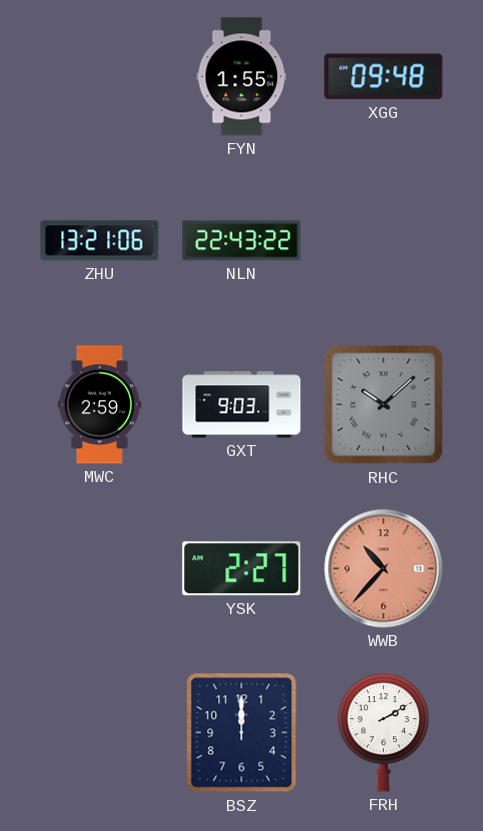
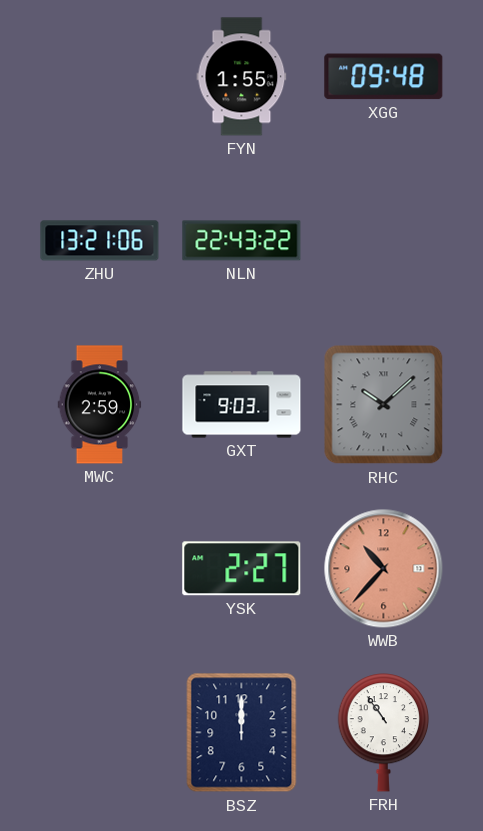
FRH: 2:10 -> 10:54
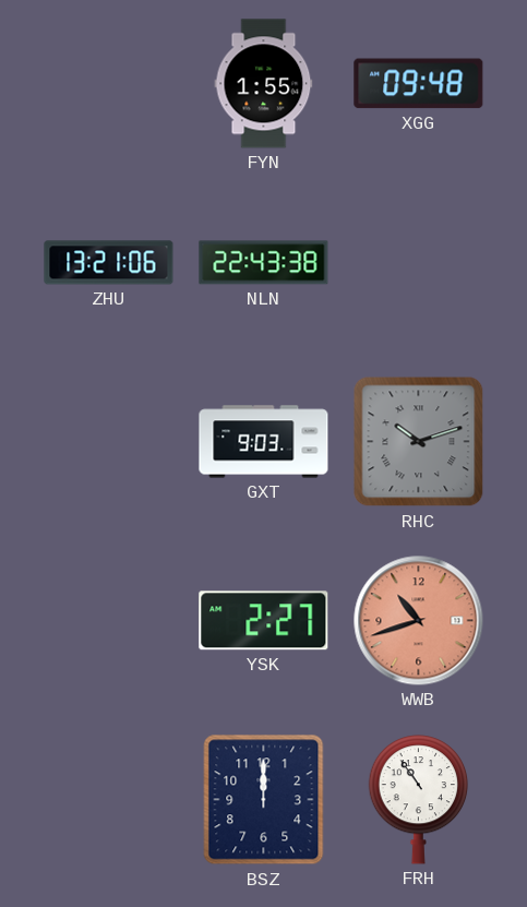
NLN: 22:43:22 -> 22:43:38
MWC: 2:59 -> none
RHC: 10:08 -> 10:12
WWB: 10:37 -> 10:42
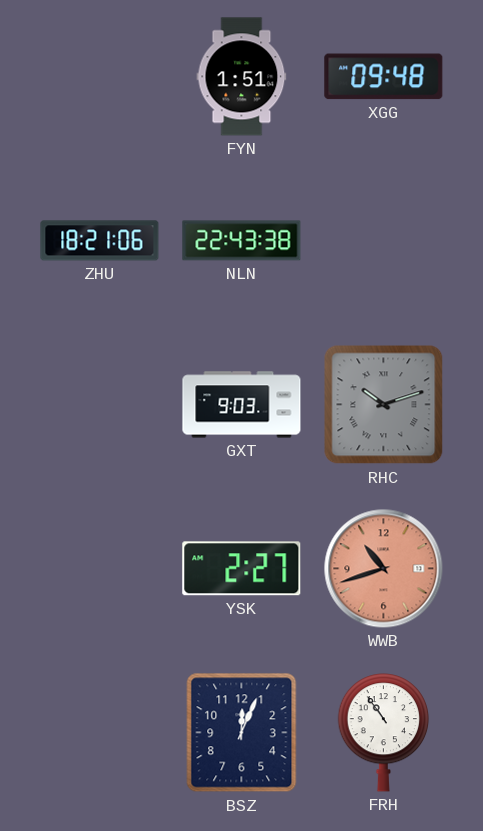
FYN: 1:55 -> 1:51
ZHU: 13:21 -> 18:21
BSZ: 12:00 -> 12:04
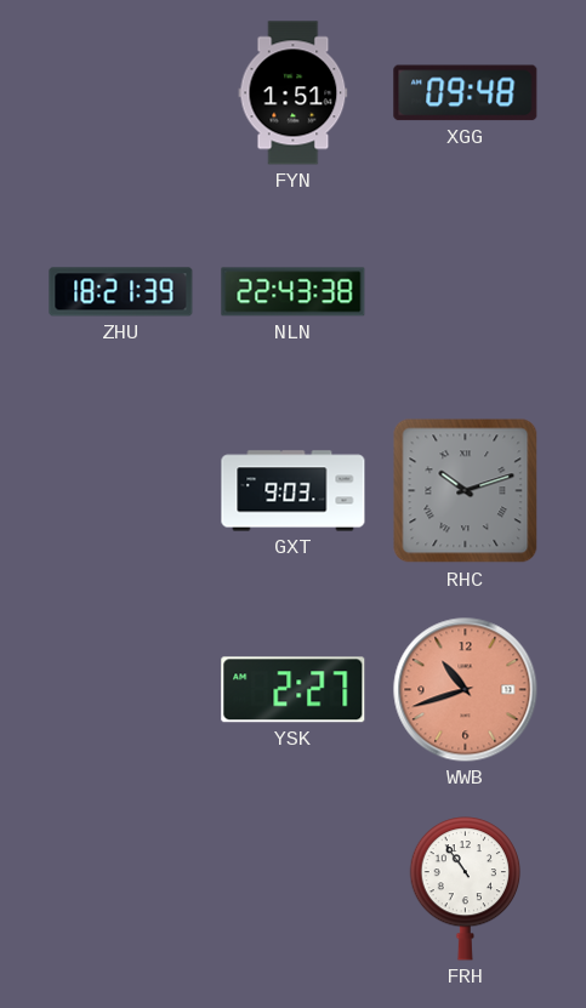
ZHU: 18:21:06 -> 18:21:39
BSZ: 12:04 -> none
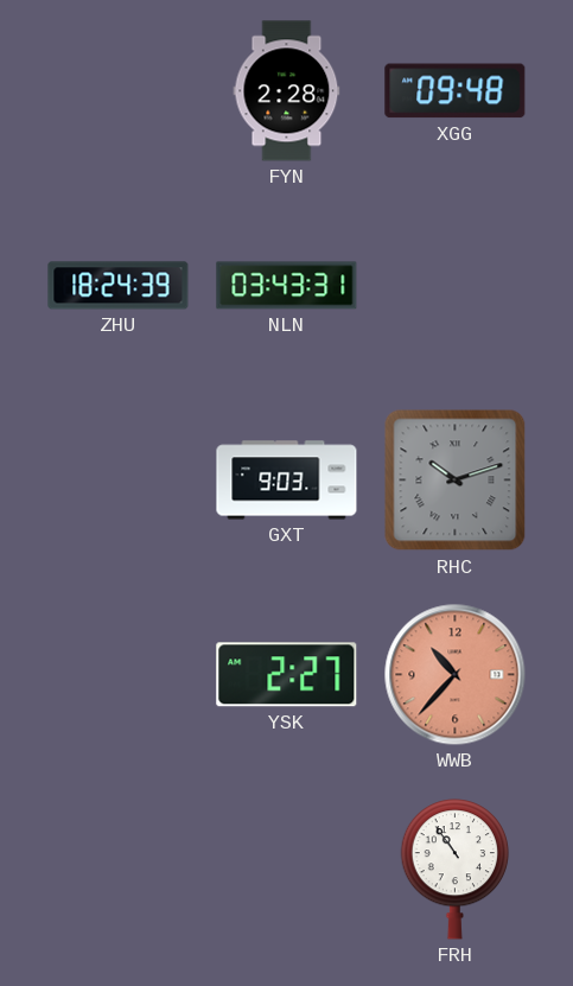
FYN: 1:51 -> 2:28
ZHU: 18:21 -> 18:24
NLN: 22:43 -> 03:43
WWB: 10:42 -> 10:37
